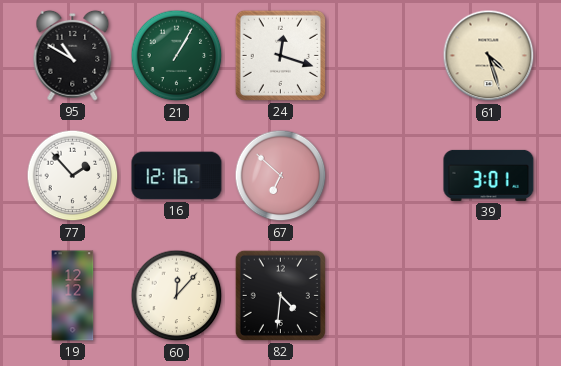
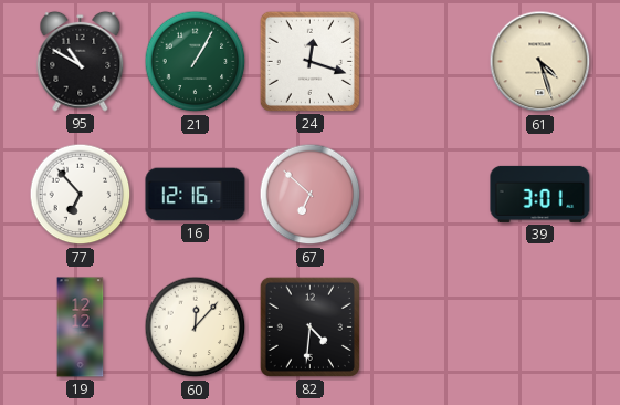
77: 1:53 -> 6:53
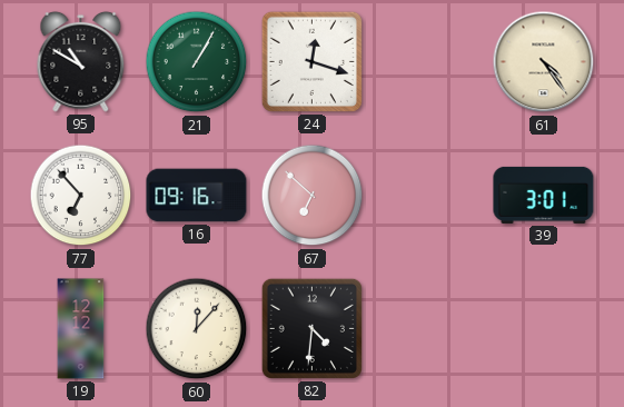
61: 4:27 -> 4:24
16: 12:16 -> 09:16
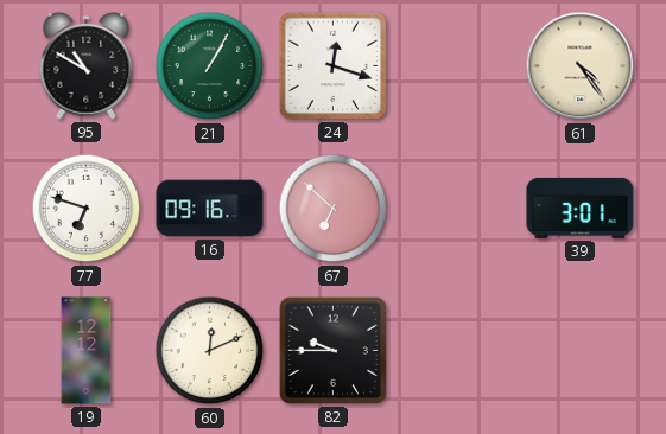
77: 6:53 -> 6:48
60: 12:07 -> 12:11
82: 4:31 -> 9:45
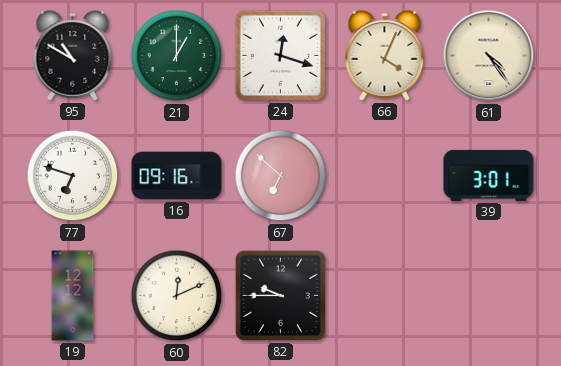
21: 1:05 -> 1:00
66: none -> 4:04
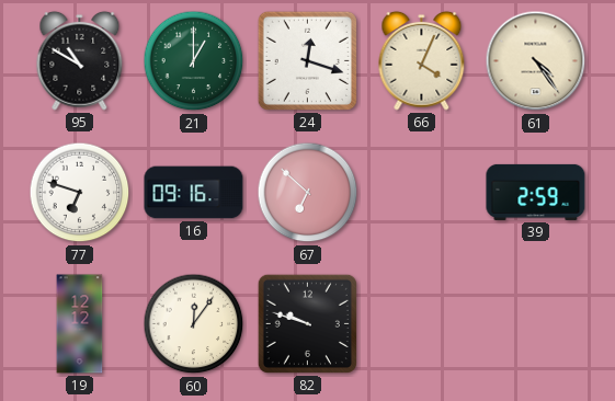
39: 3:01 -> 2:59
60: 12:11 -> 12:06
82: 9:45 -> 9:48
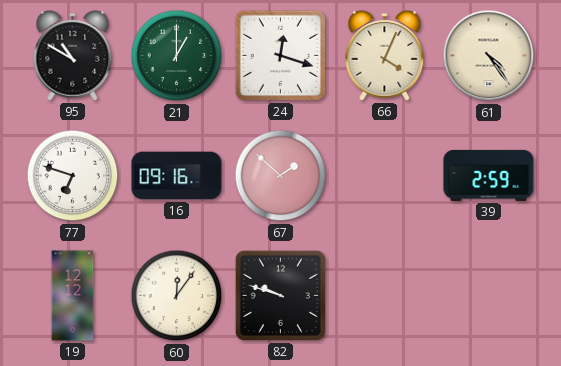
67: 6:52 -> 1:52
